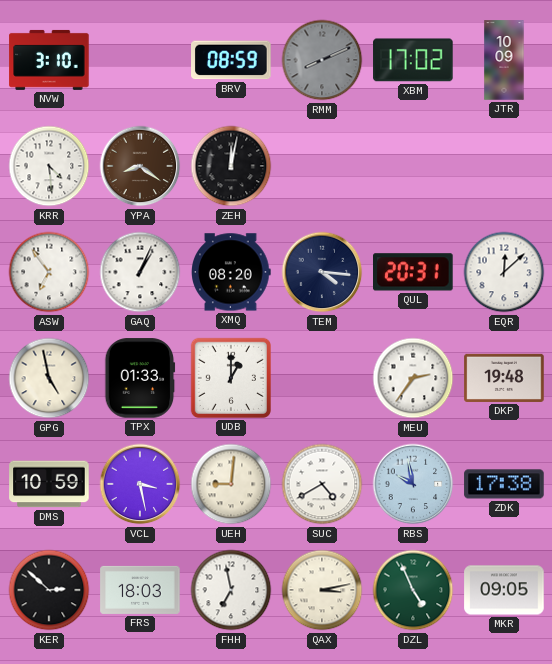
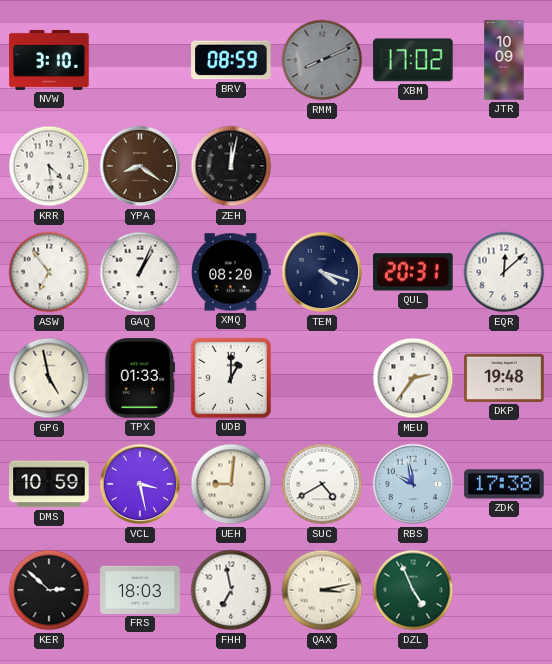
TEM: 4:16 -> 4:18
MKR: 09:05 -> none
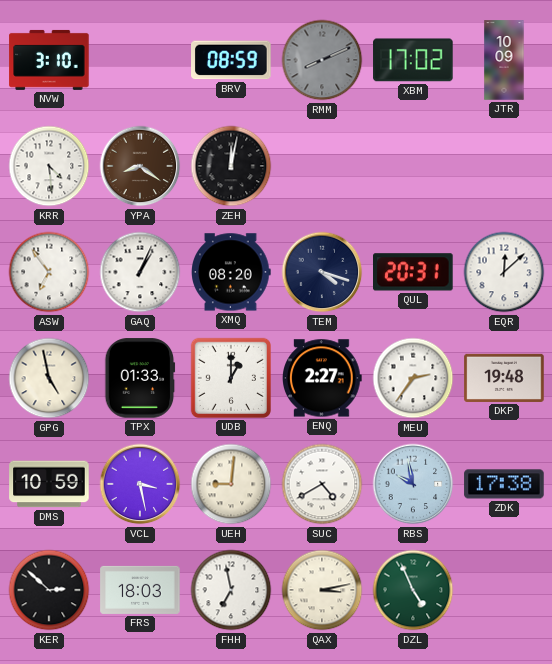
ENQ: none -> 2:27
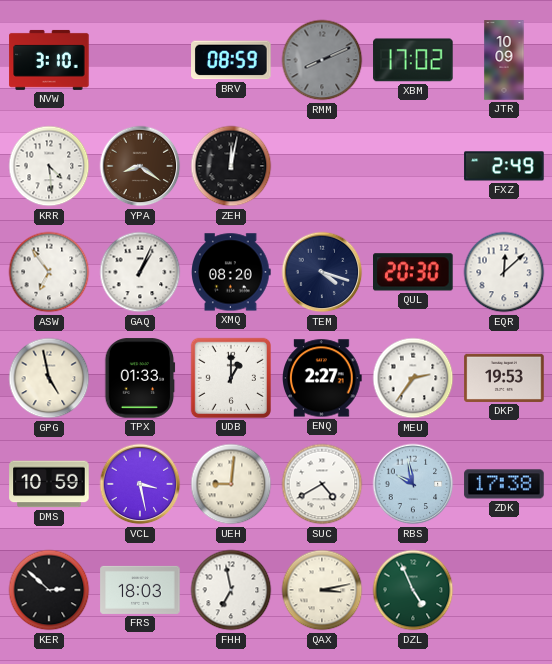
FXZ: none -> 2:49
QUL: 20:31 -> 20:30
DKP: 19:48 -> 19:53
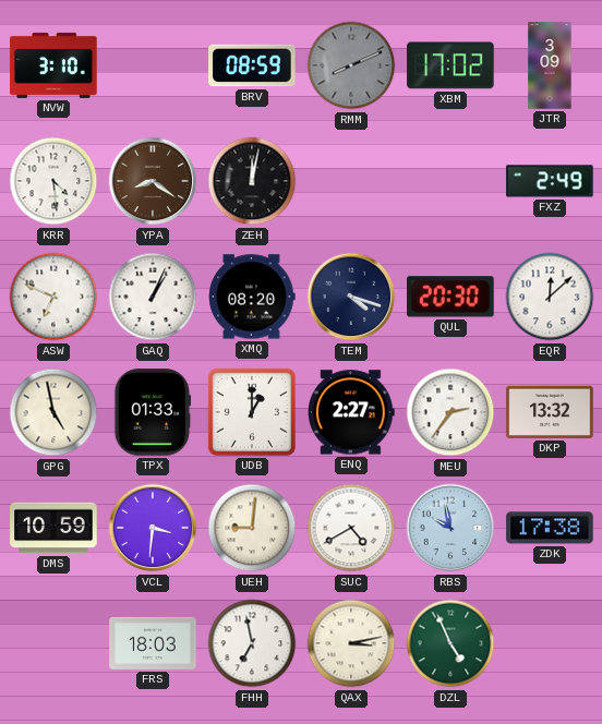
JTR: 10:09 -> 3:09
ASW: 6:54 -> 6:49
DKP: 19:53 -> 13:32
VCL: 3:28 -> 3:31
KER: 2:52 -> none
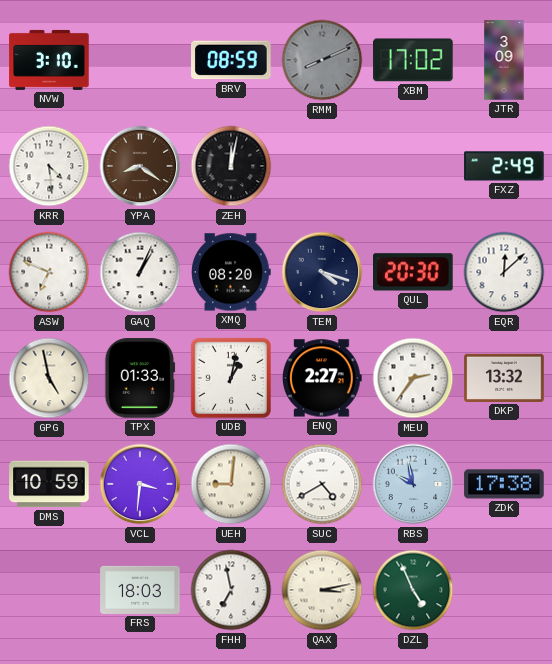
UDB: 1:00 -> 1:02
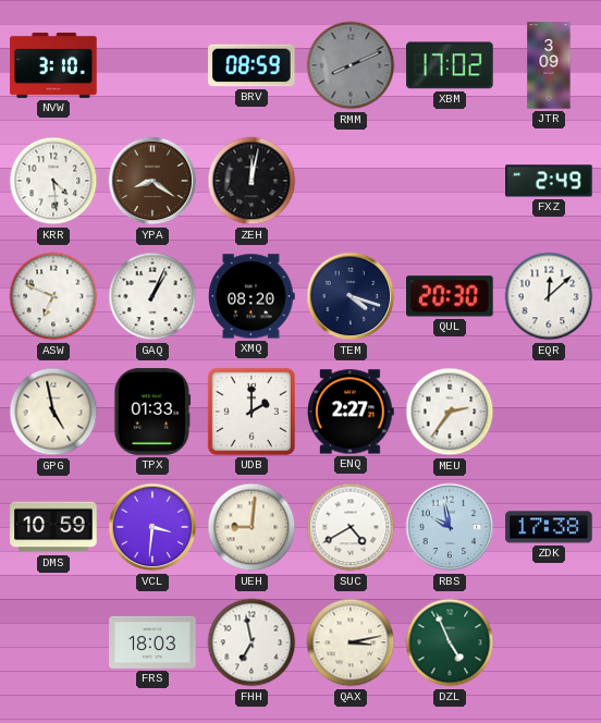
UDB: 1:02 -> 2:00
DKP: 13:32 -> none
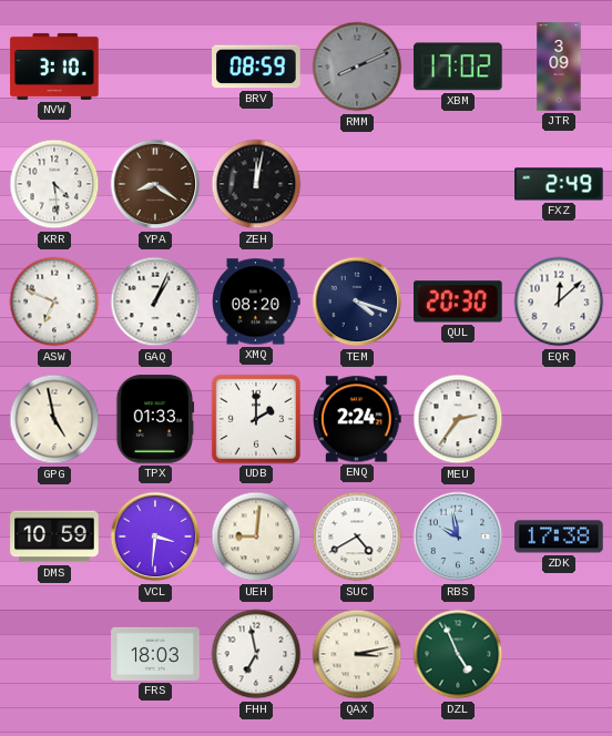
ENQ: 2:27 -> 2:24
